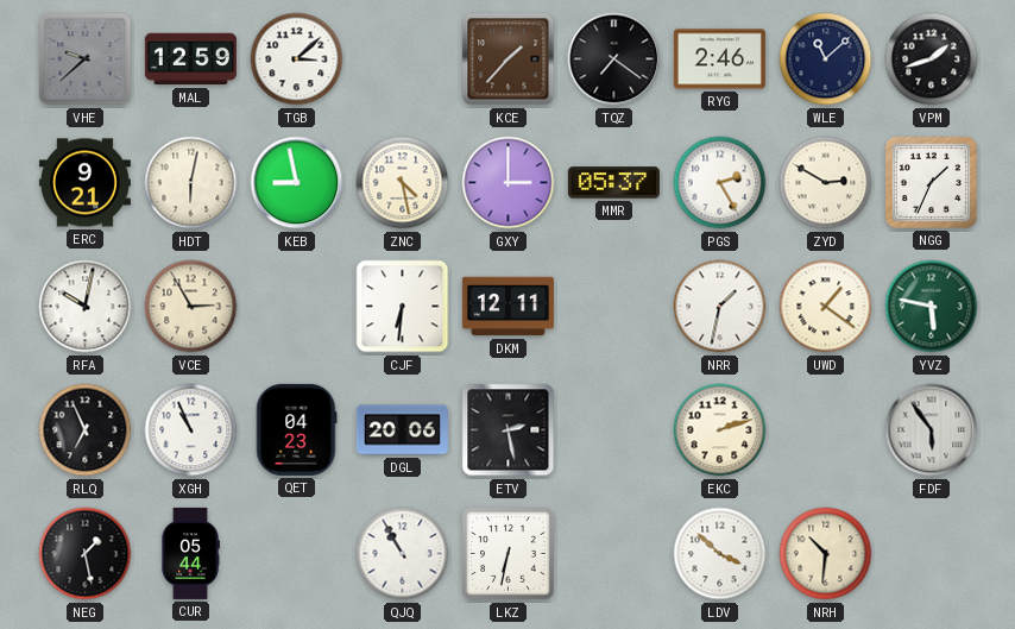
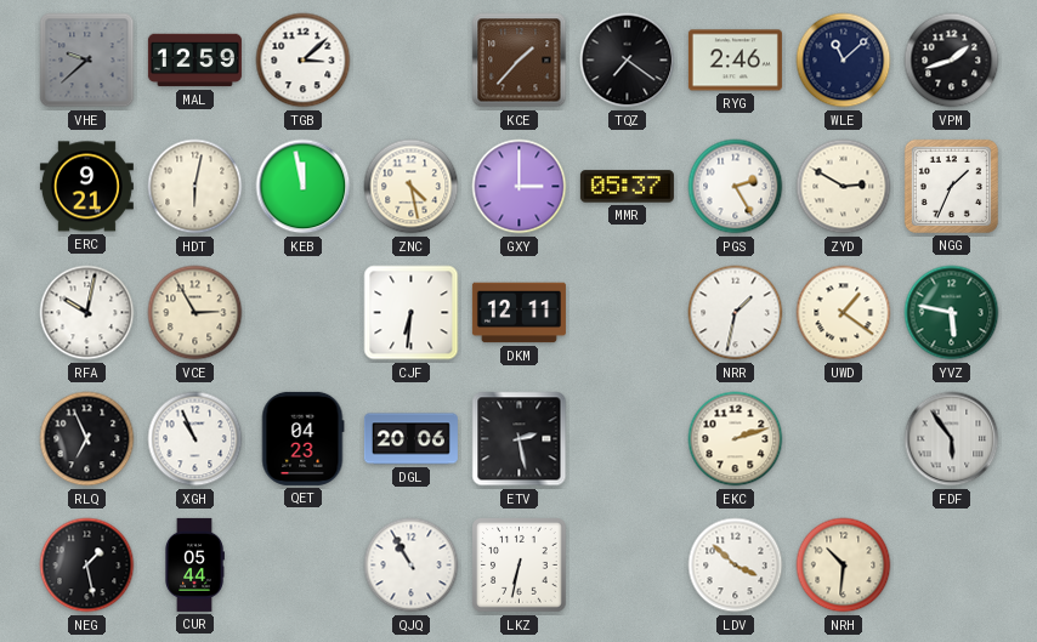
KEB: 8:58 -> 11:58
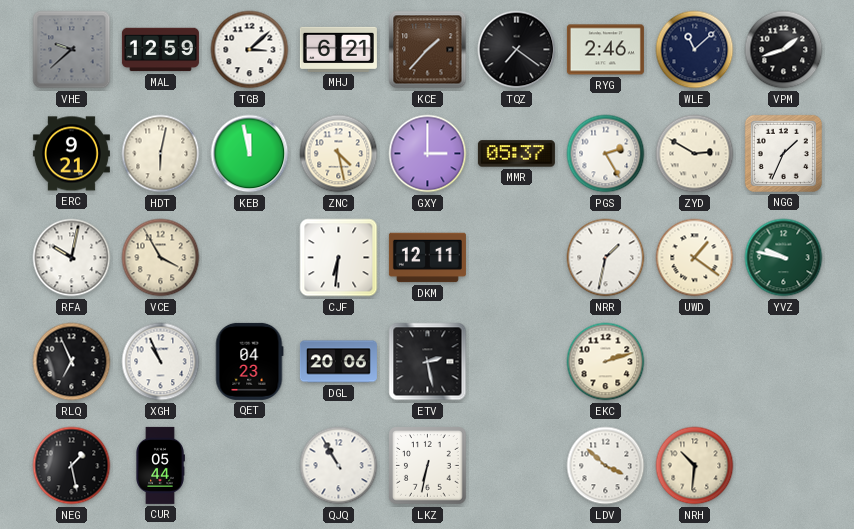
MHJ: none -> 6:21
VCE: 2:55 -> 3:55
YVZ: 5:47 -> 9:47
FDF: 5:54 -> none
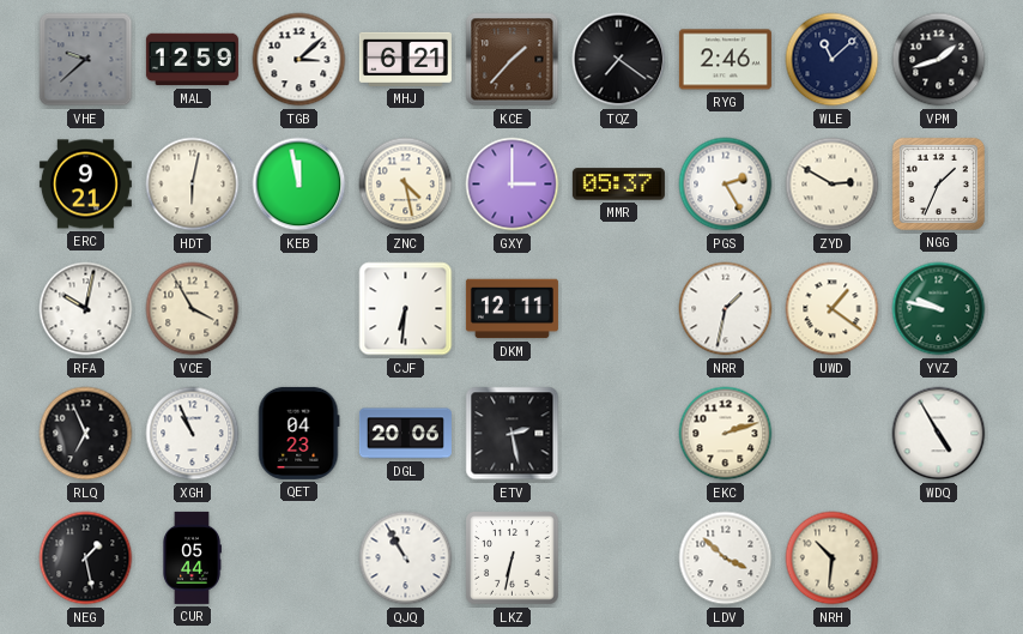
WDQ: none -> 4:55
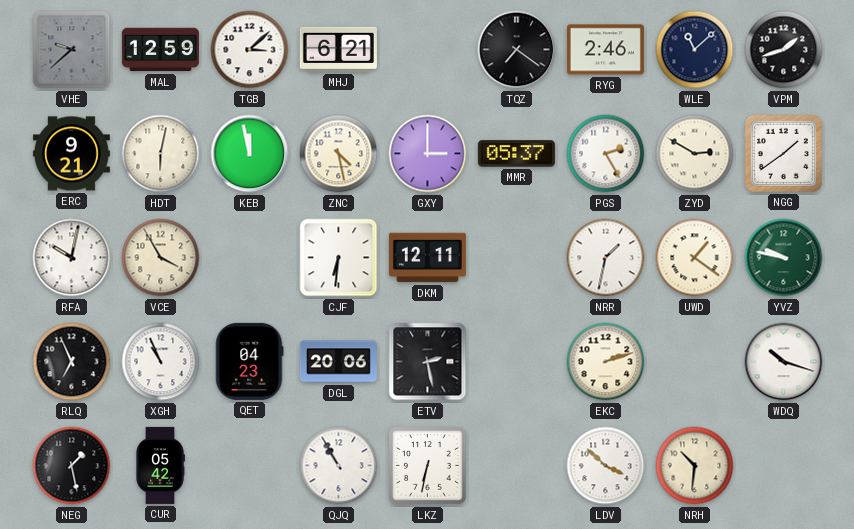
KCE: 1:37 -> none
NGG: 1:34 -> 1:39
WDQ: 4:55 -> 10:18
CUR: 05:44 -> 05:42
